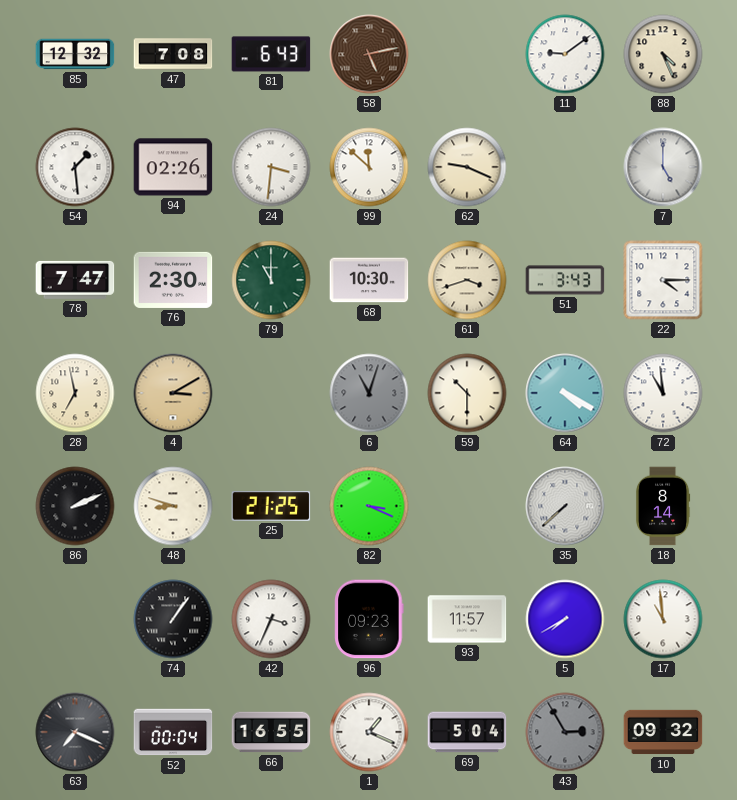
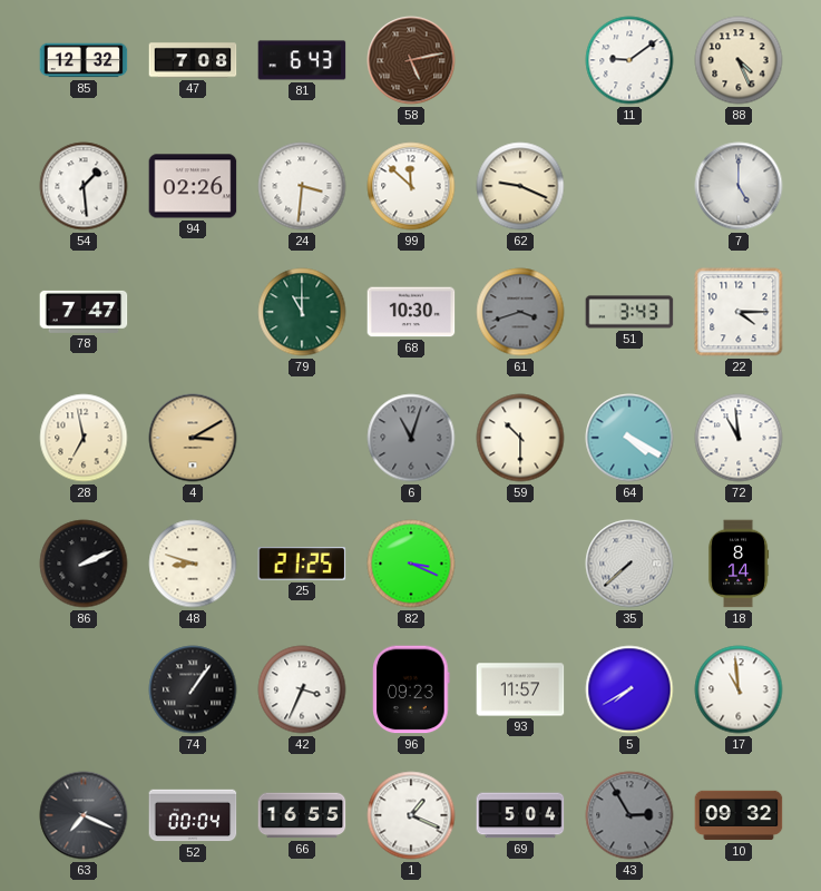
76: 2:30 -> none
61 dial: cream -> grey
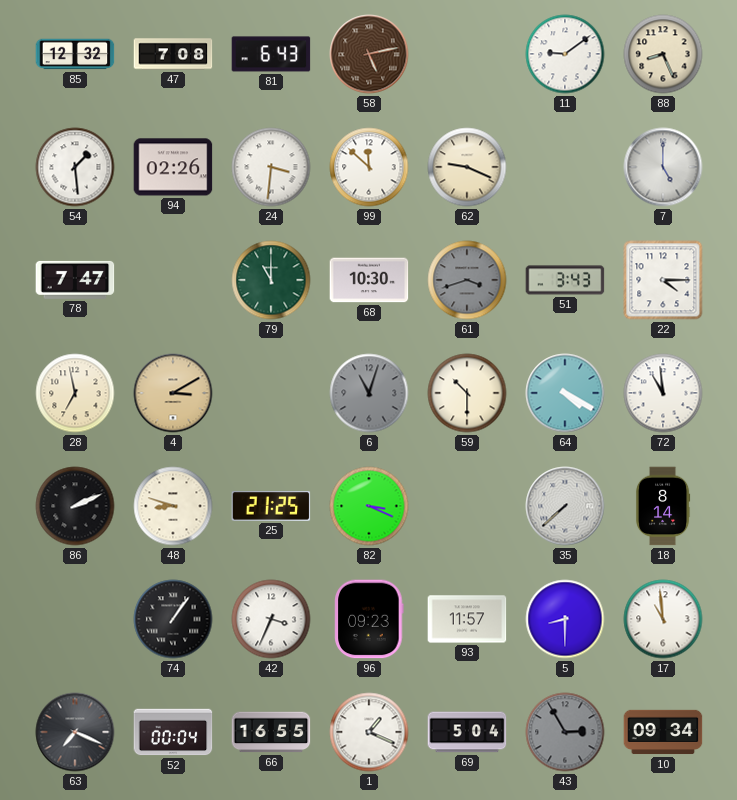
88: 4:26 -> 8:26
5: 7:40 -> 8:30
10: 09:32 -> 09:34
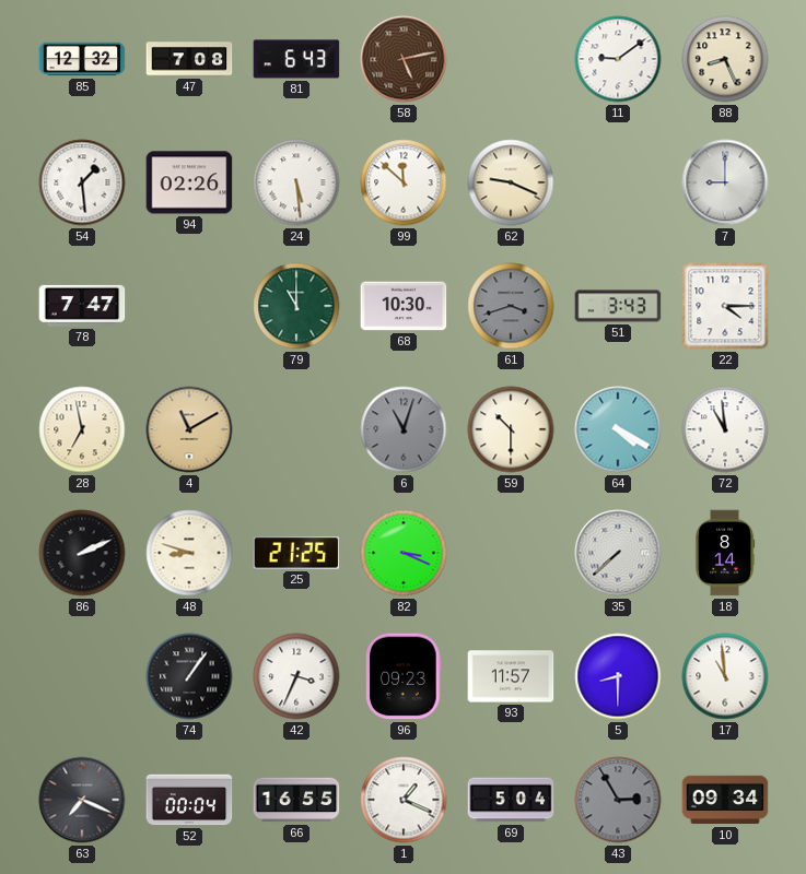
24: 3:31 -> 5:29
7: 5:00 -> 9:00
4: 3:10 -> 11:10
